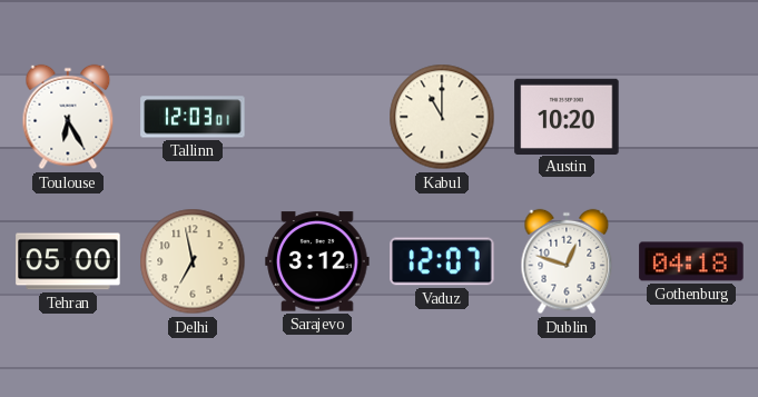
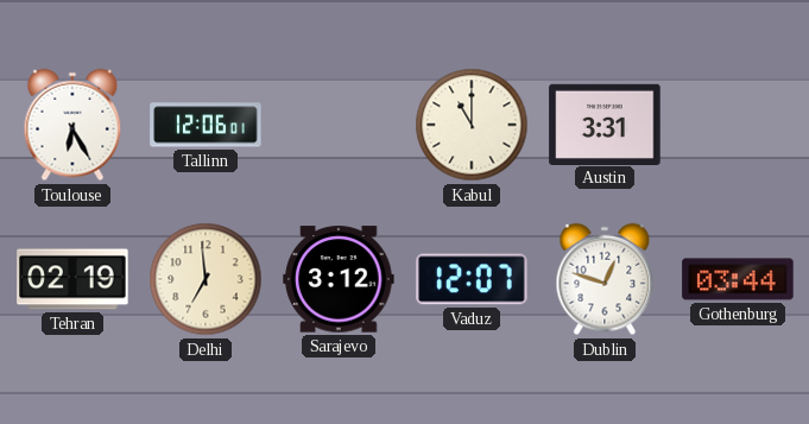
Tallinn: 12:03 -> 12:06
Austin: 10:20 -> 3:31
Tehran: 05:00 -> 02:19
Delhi: 6:58 -> 6:59
Gothenburg: 04:18 -> 03:44
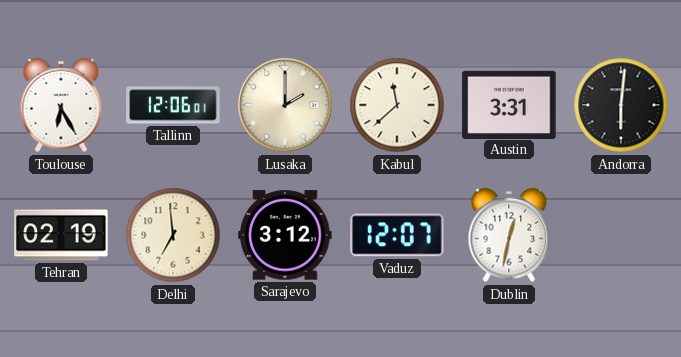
Lusaka: none -> 2:00
Kabul: 11:00 -> 11:38
Andorra: none -> 6:01
Dublin: 12:48 -> 12:32
Gothenburg: 03:44 -> none
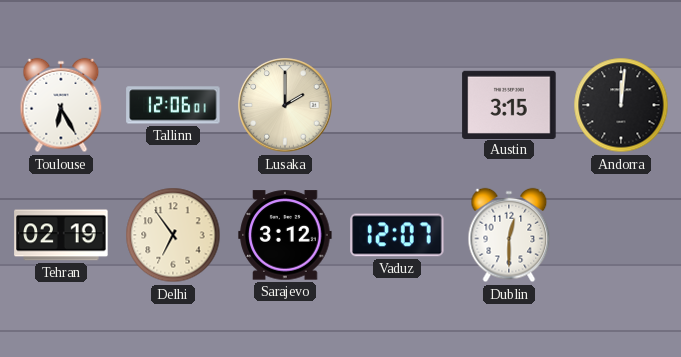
Kabul: 11:38 -> none
Austin: 3:31 -> 3:15
Andorra: 6:01 -> 12:01
Delhi: 6:59 -> 6:54
Dublin: 12:32 -> 12:30
